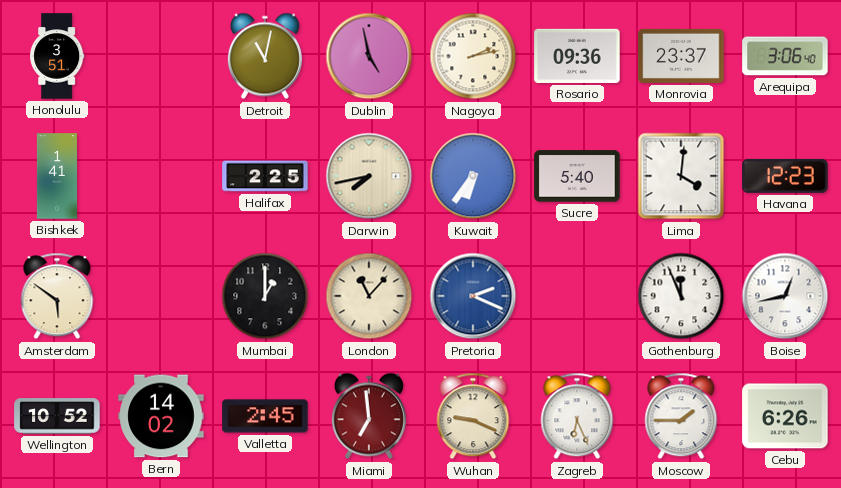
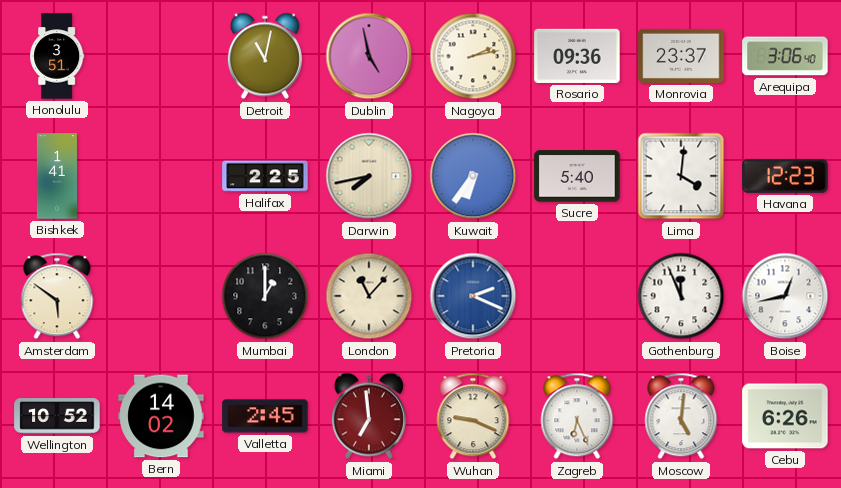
Moscow: 1:45 -> 5:01
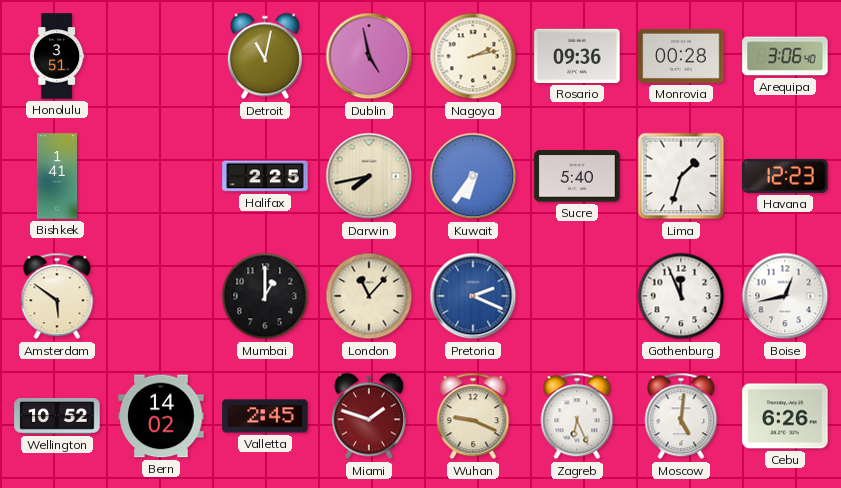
Monrovia: 23:37 -> 00:28
Lima: 4:01 -> 1:33
Miami: 6:59 -> 1:48
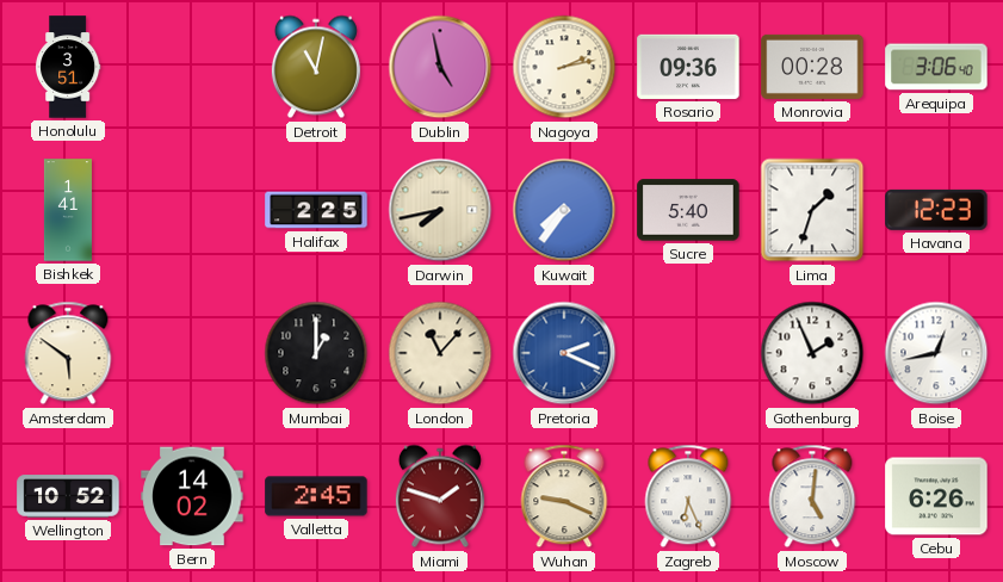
Kuwait: 6:36 -> 7:36
Gothenburg: 11:56 -> 1:56
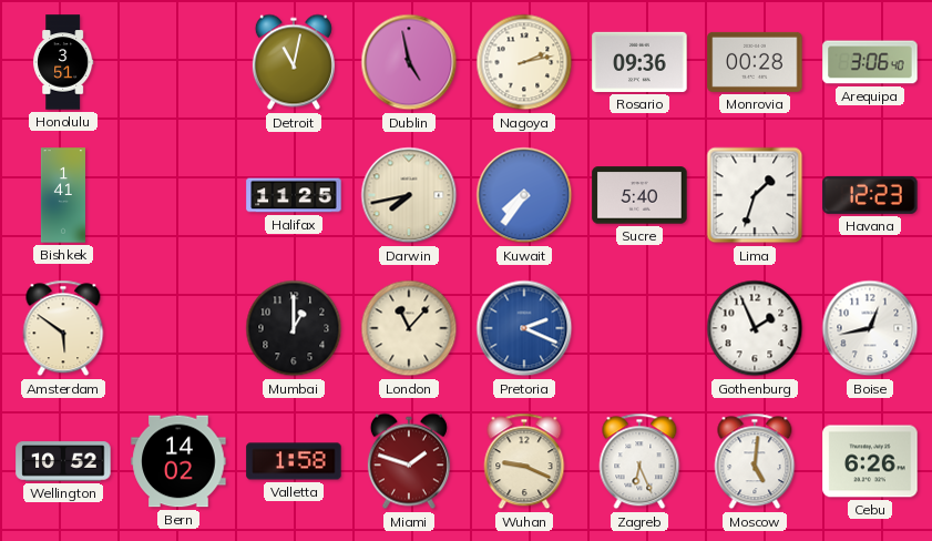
Halifax: 2:25 -> 11:25
Valletta: 2:45 -> 1:58
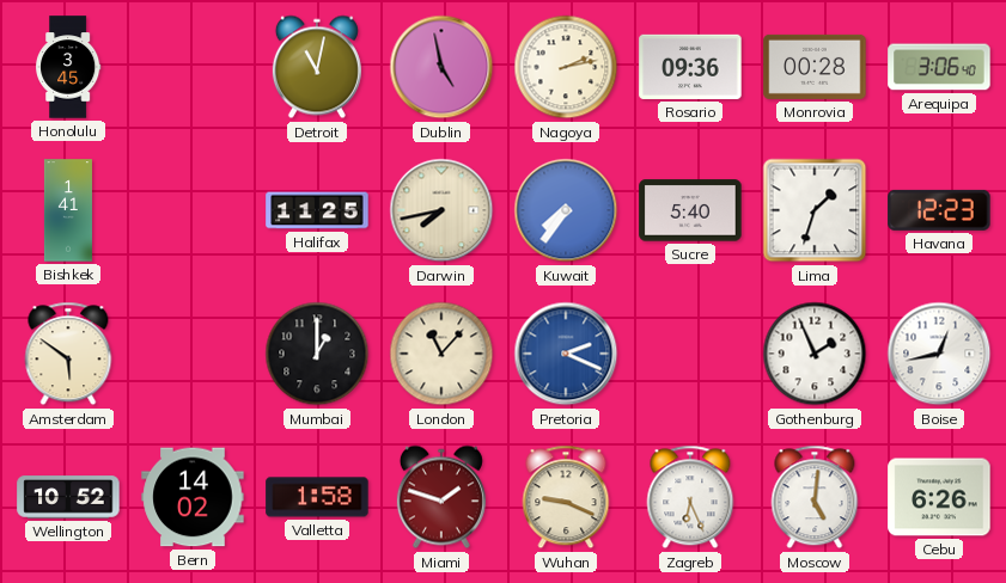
Honolulu: 3:51 -> 3:45
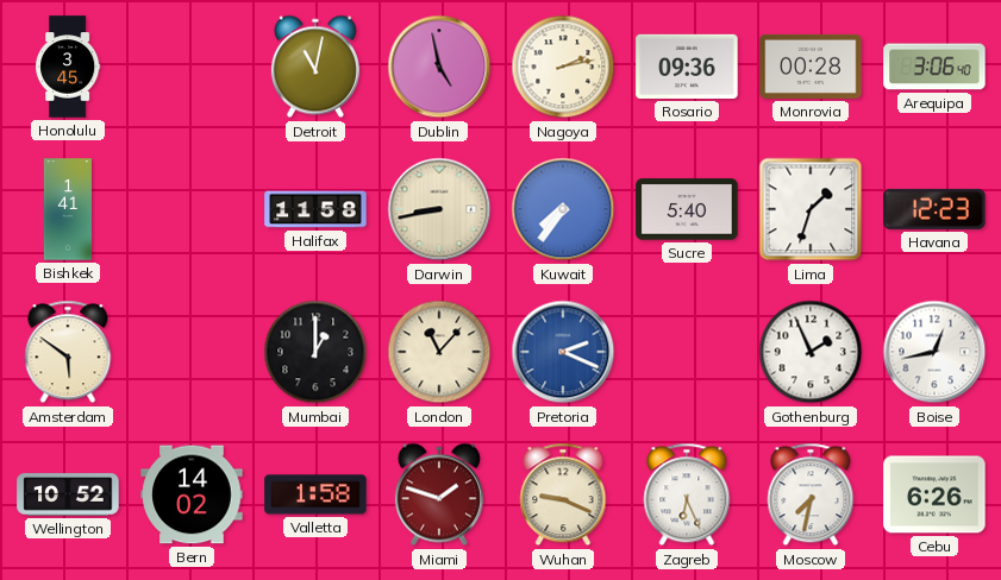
Halifax: 11:25 -> 11:58
Darwin: 7:43 -> 8:43
Moscow: 5:01 -> 7:32
